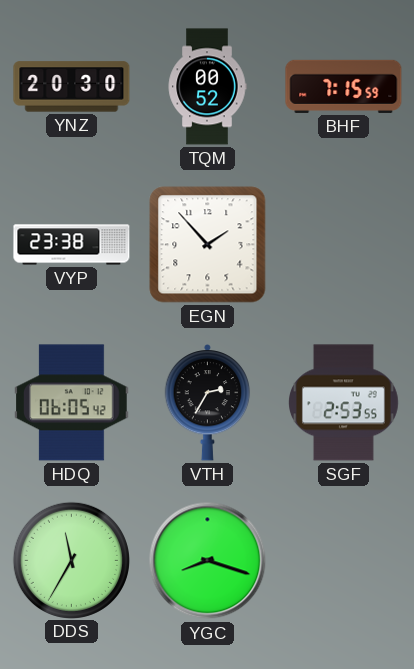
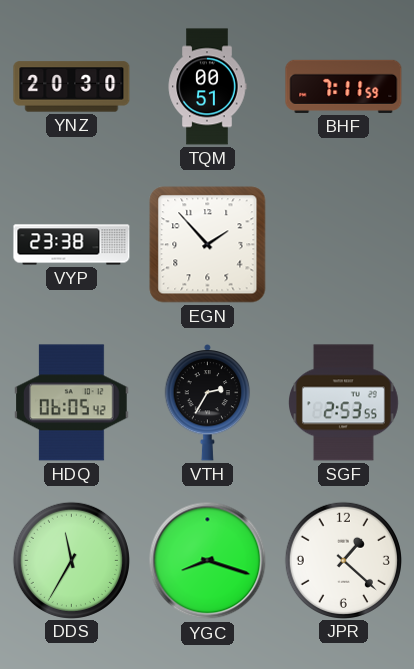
TQM: 00:52 -> 00:51
BHF: 7:15 -> 7:11
JPR: none -> 1:22
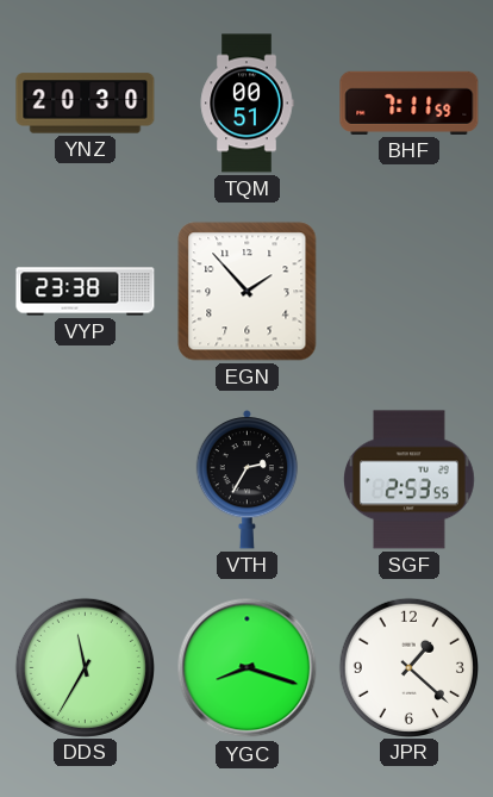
HDQ: 06:05 -> none
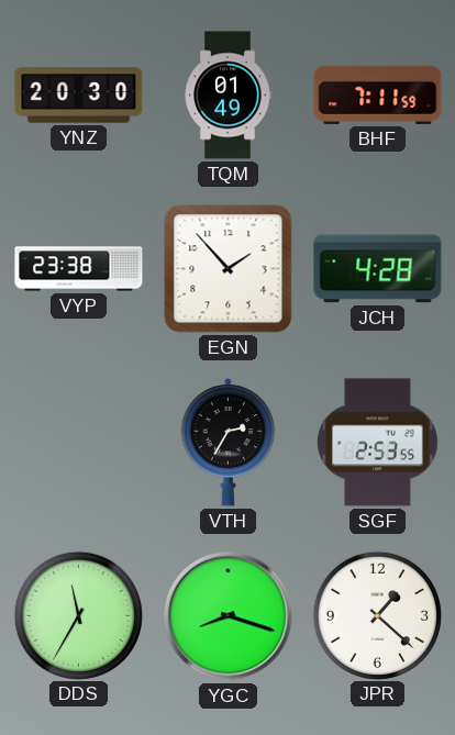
TQM: 00:51 -> 01:49
JCH: none -> 4:28
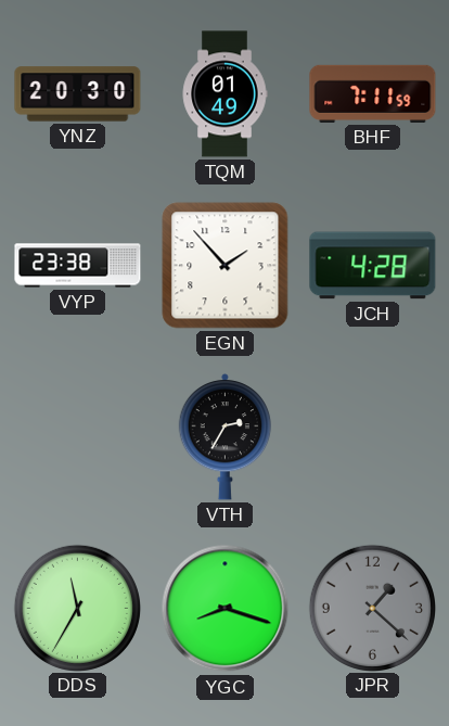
SGF: 2:53 -> none
JPR dial: white -> grey
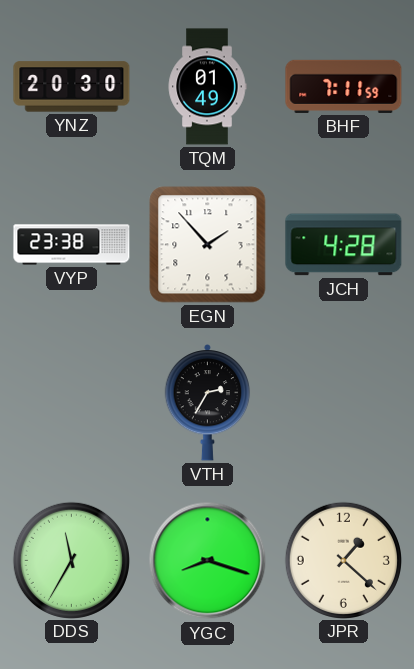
JPR dial: grey -> cream
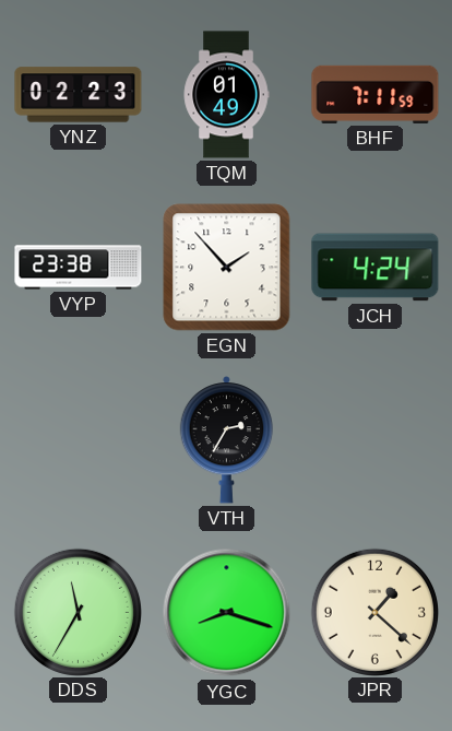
YNZ: 20:30 -> 02:23
JCH: 4:28 -> 4:24
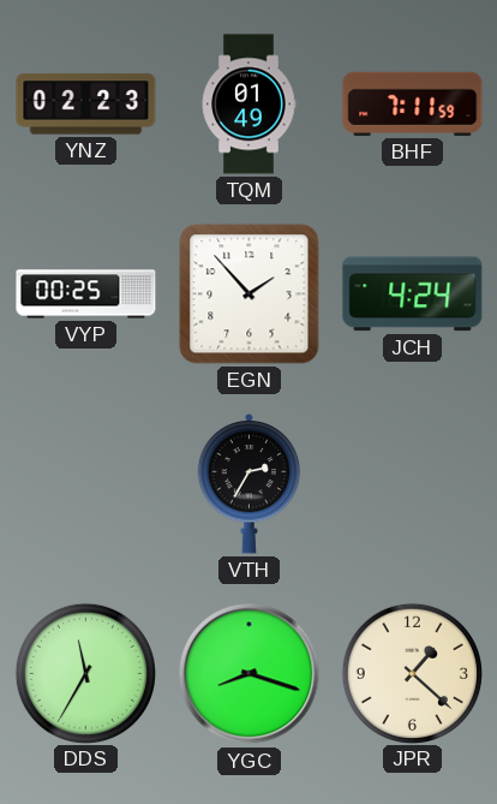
VYP: 23:38 -> 00:25
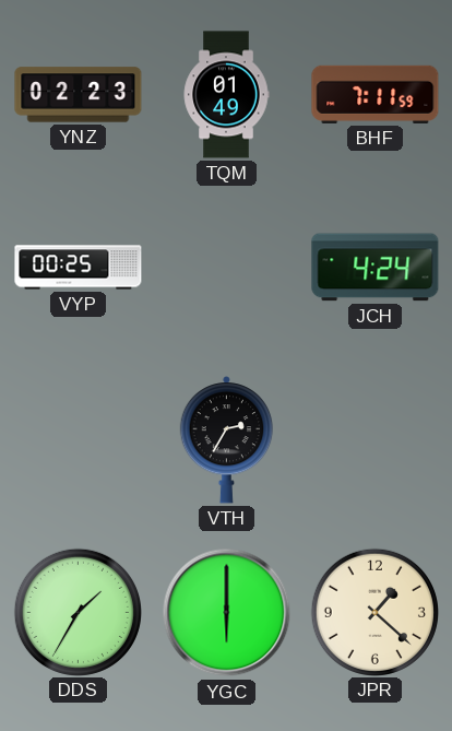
EGN: 1:53 -> none
DDS: 11:35 -> 1:35
YGC: 8:18 -> 6:00
